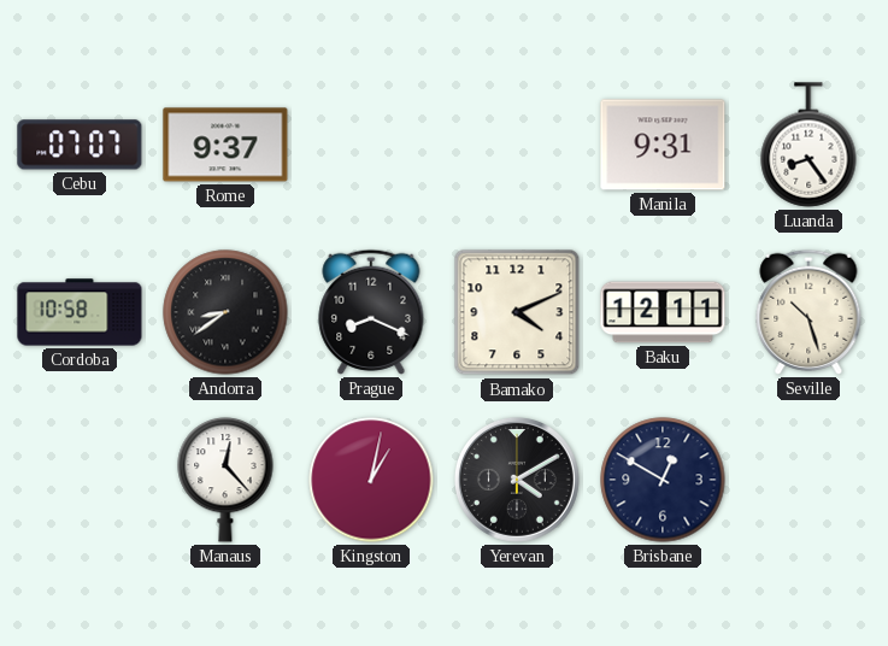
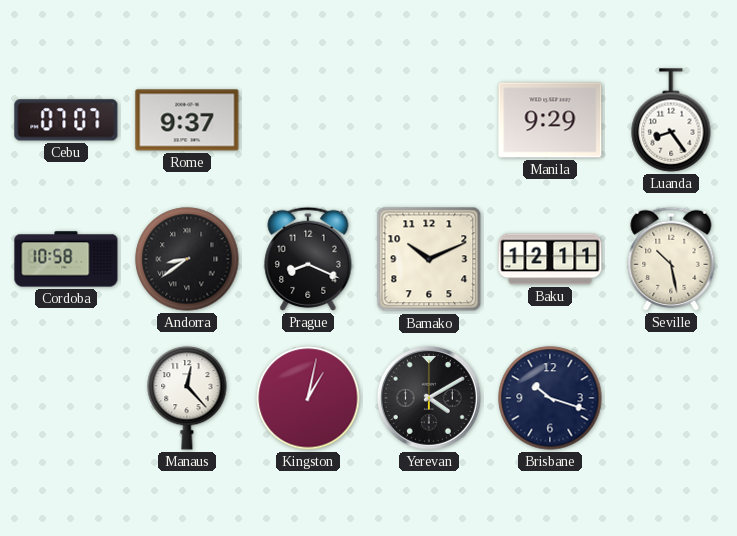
Manila: 9:31 -> 9:29
Bamako: 4:11 -> 10:11
Seville: 10:27 -> 10:28
Brisbane: 12:50 -> 10:18
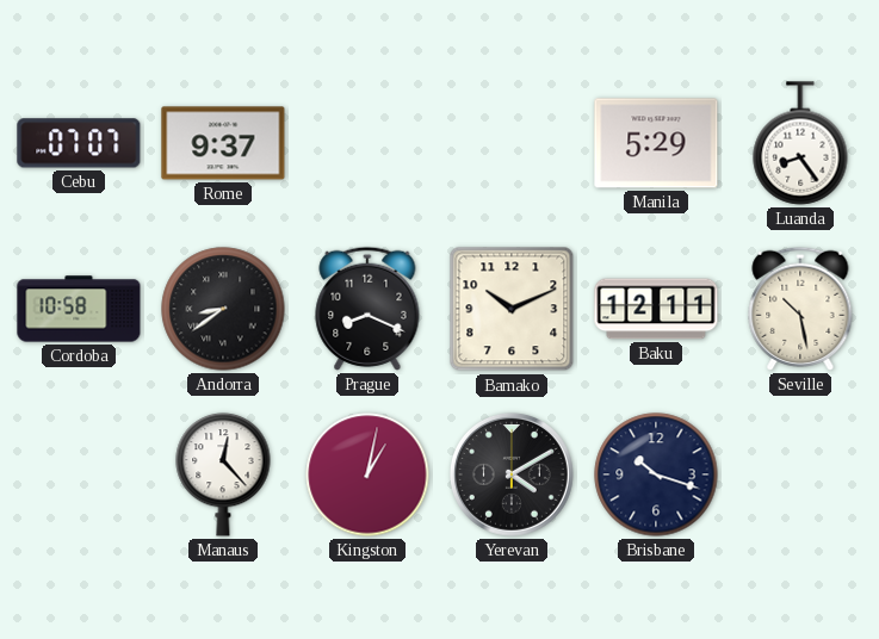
Manila: 9:29 -> 5:29
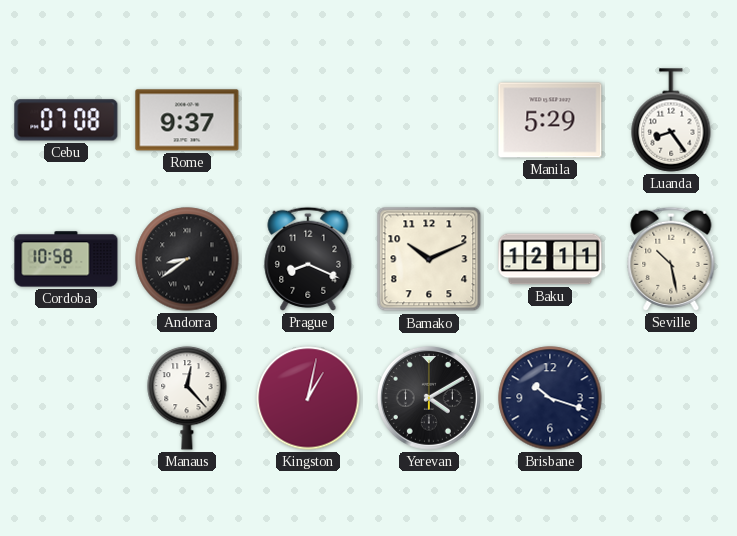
Cebu: 07:07 -> 07:08
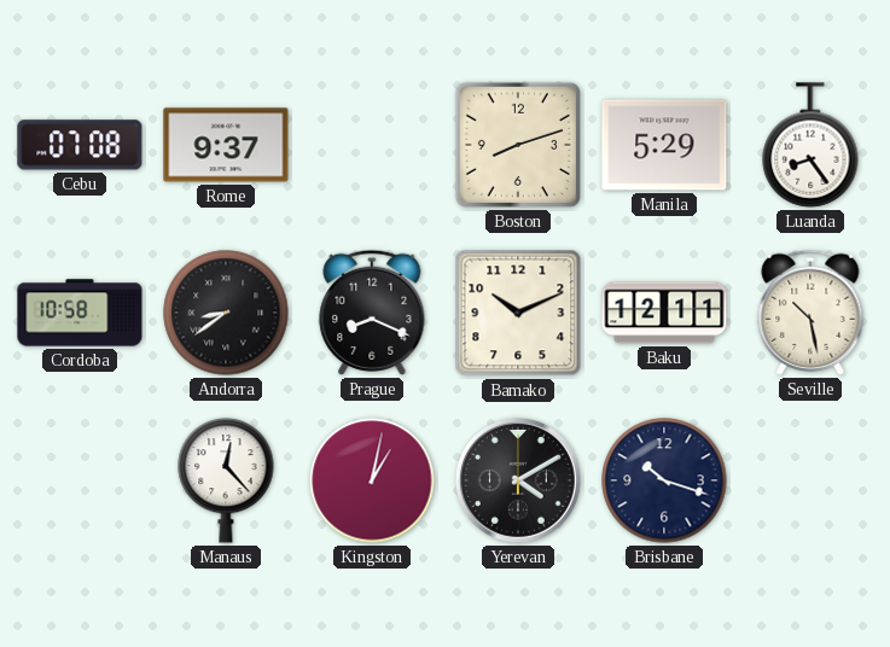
Boston: none -> 8:12
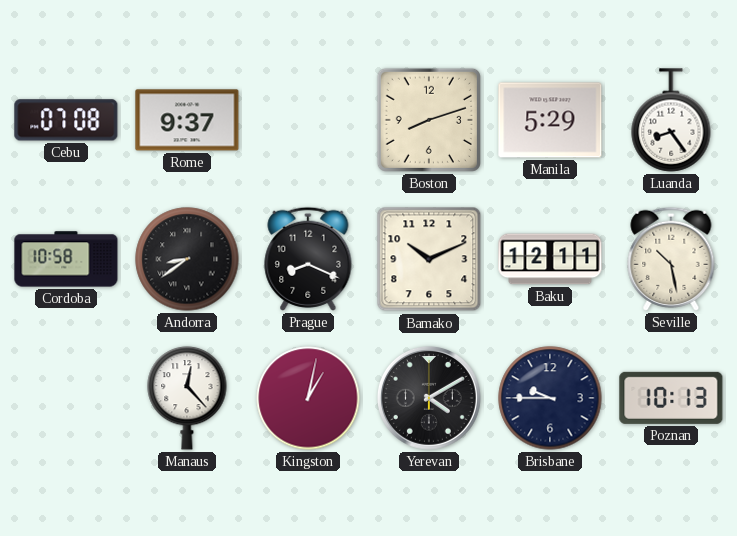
Brisbane: 10:18 -> 9:45
Poznan: none -> 10:13
